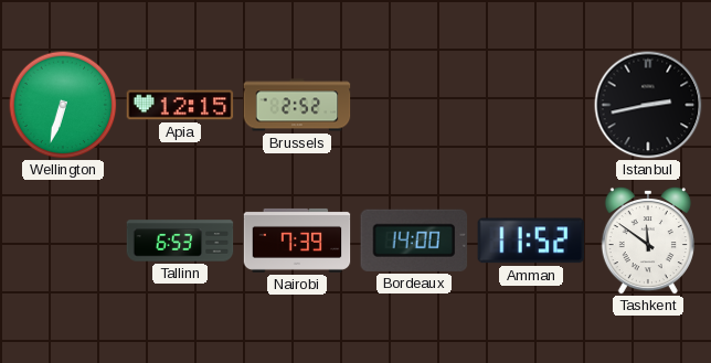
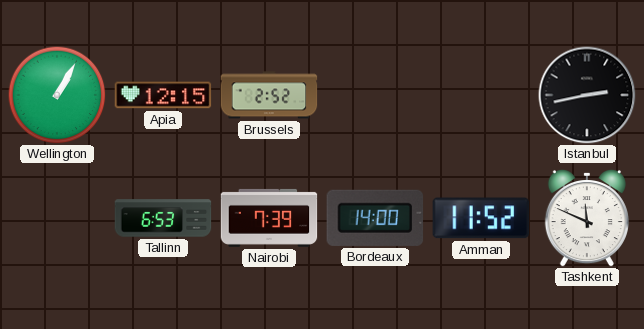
Wellington: 6:33 -> 1:05
Tashkent: 11:51 -> 11:49
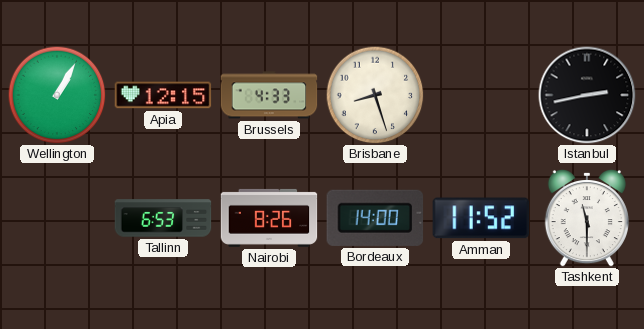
Brussels: 2:52 -> 4:33
Brisbane: none -> 8:27
Nairobi: 7:39 -> 8:26
Tashkent: 11:49 -> 11:30
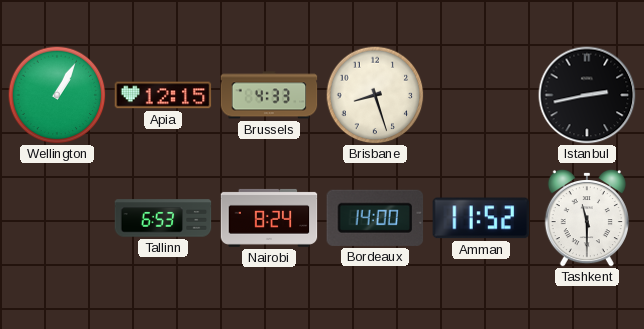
Nairobi: 8:26 -> 8:24
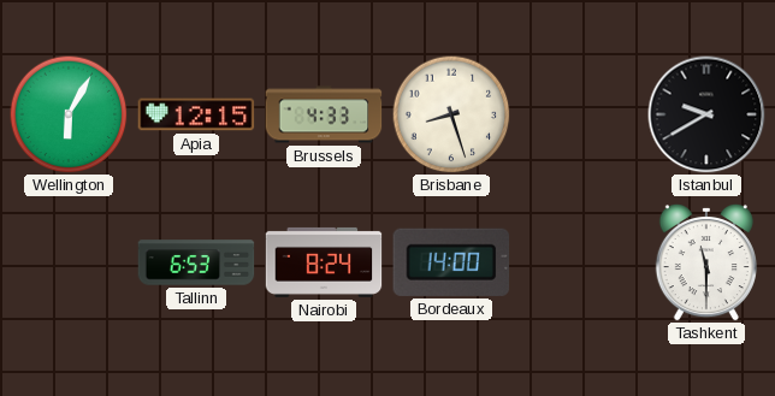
Wellington: 1:05 -> 6:05
Istanbul: 2:43 -> 9:40
Amman: 11:52 -> none
